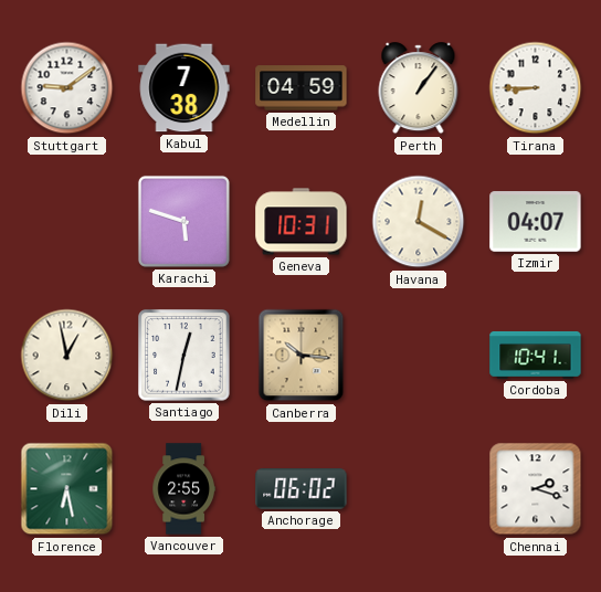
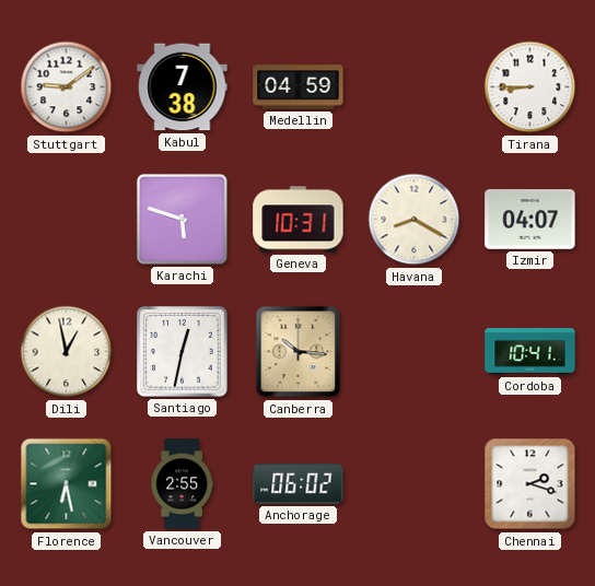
Perth: 1:06 -> none
Havana: 12:20 -> 8:20
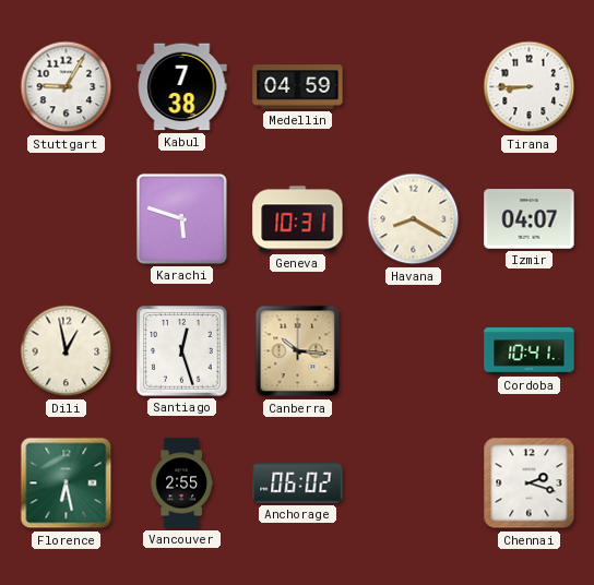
Stuttgart: 9:09 -> 9:05
Santiago: 12:32 -> 12:27
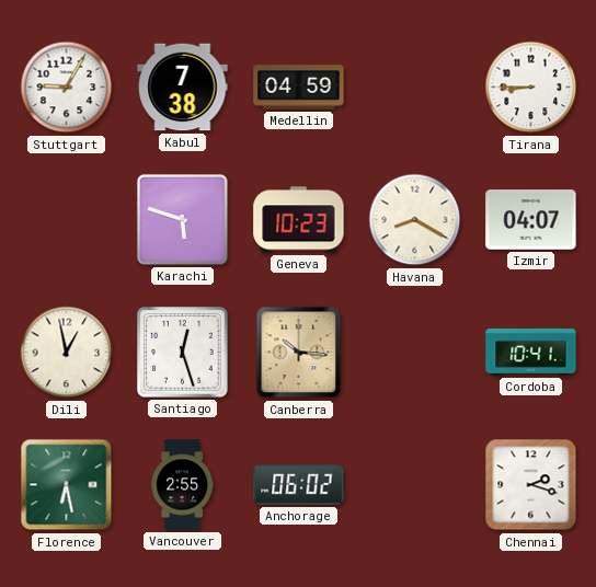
Geneva: 10:31 -> 10:23
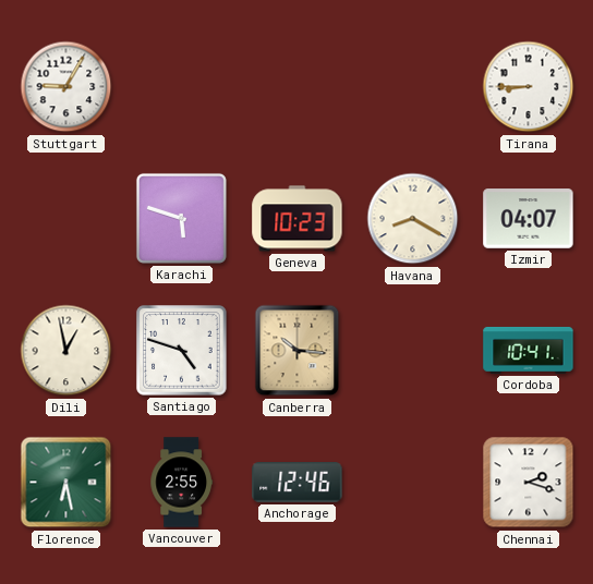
Kabul: 7:38 -> none
Medellin: 04:59 -> none
Santiago: 12:27 -> 4:48
Anchorage: 06:02 -> 12:46
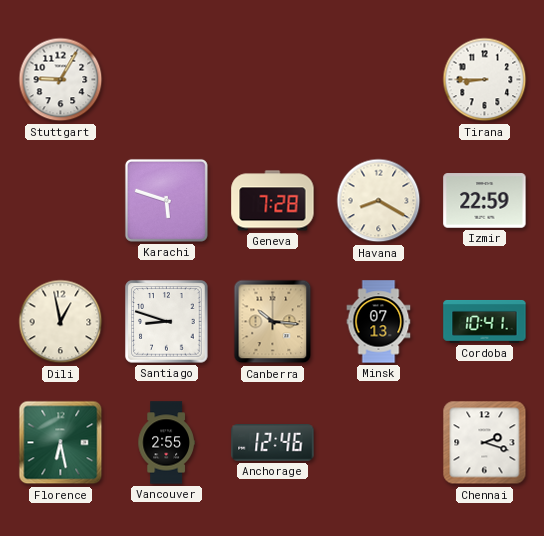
Geneva: 10:23 -> 7:28
Izmir: 04:07 -> 22:59
Santiago: 4:48 -> 8:48
Minsk: none -> 07:13
